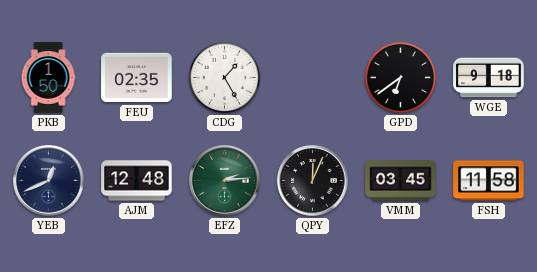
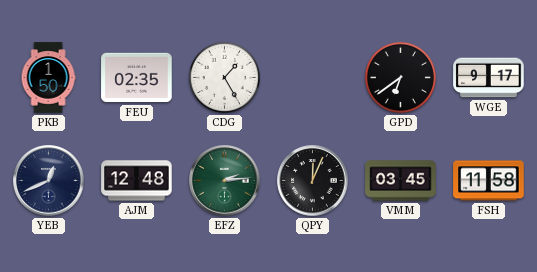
WGE: 9:18 -> 9:17
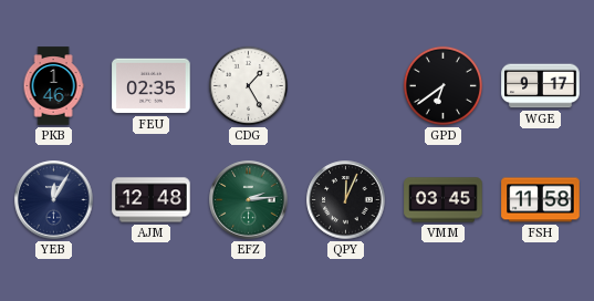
PKB: 1:50 -> 1:46
YEB: 12:41 -> 12:05
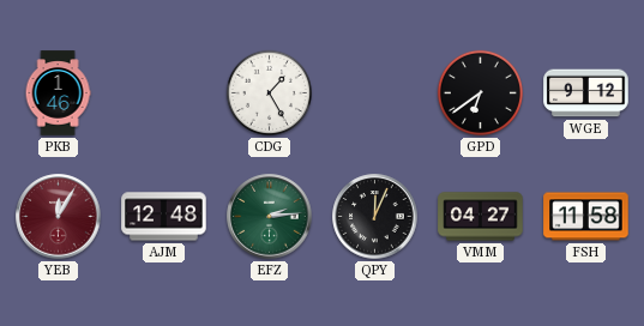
FEU: 02:35 -> none
WGE: 9:17 -> 9:12
YEB dial: navy -> burgundy
VMM: 03:45 -> 04:27
